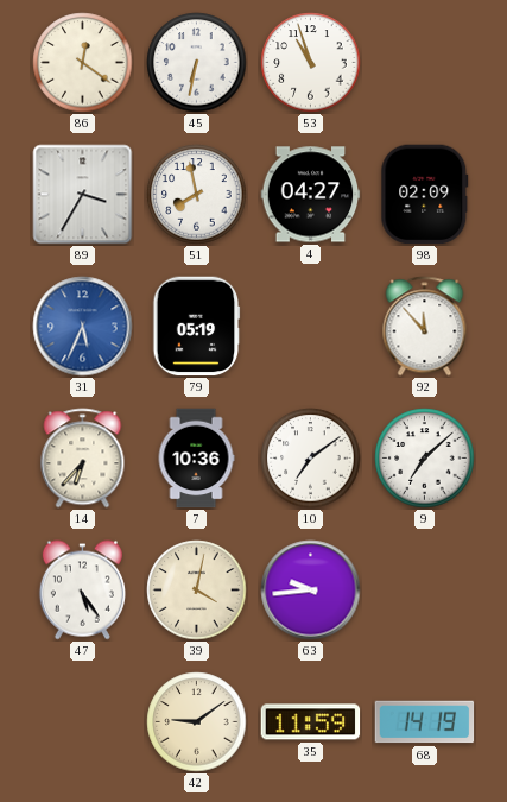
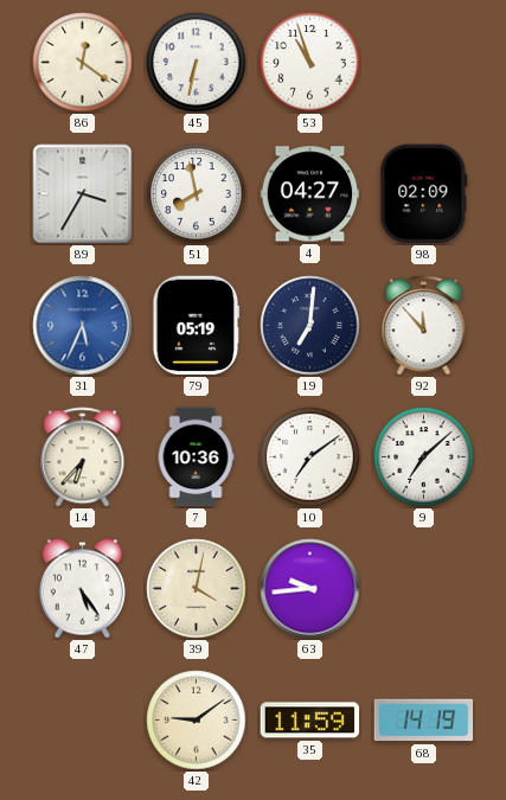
19: none -> 7:01
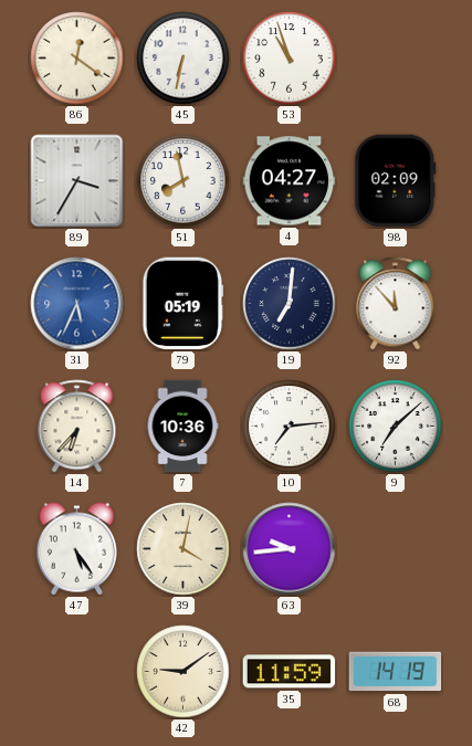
10: 7:09 -> 7:14
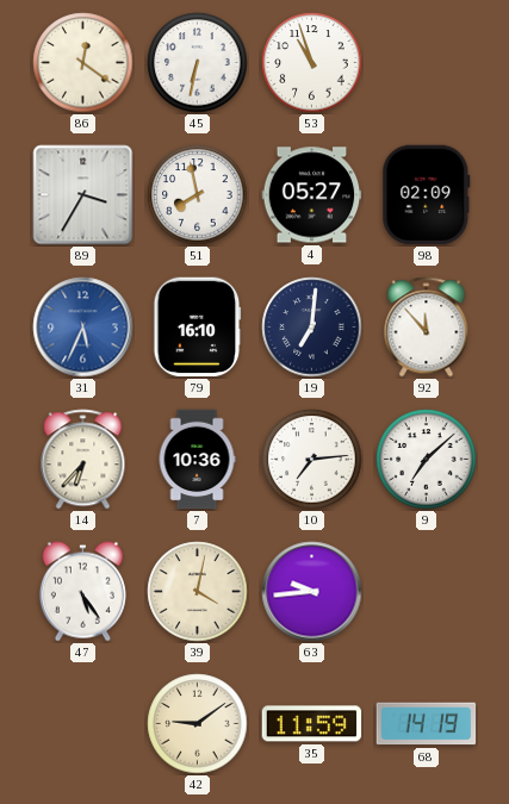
4: 04:27 -> 05:27
79: 05:19 -> 16:10
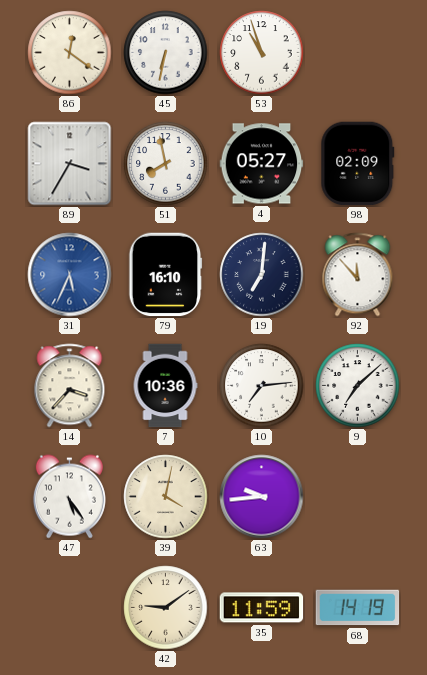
14: 6:37 -> 3:37
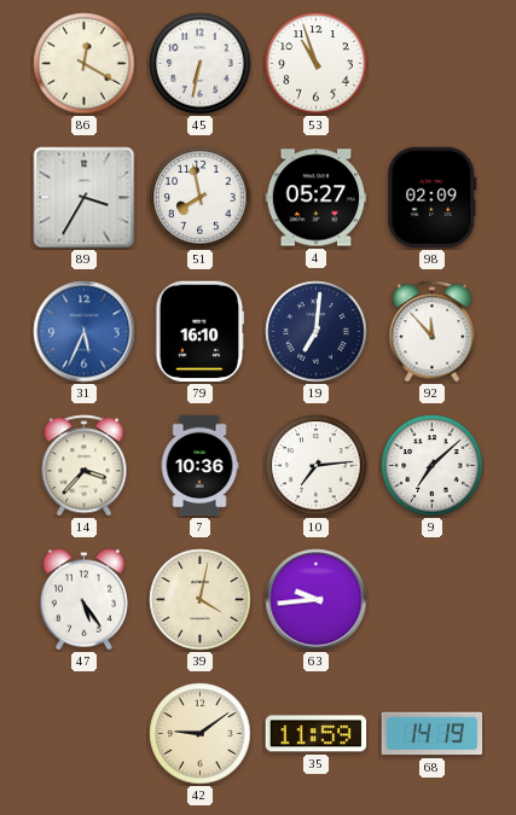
86: 12:21 -> 12:20
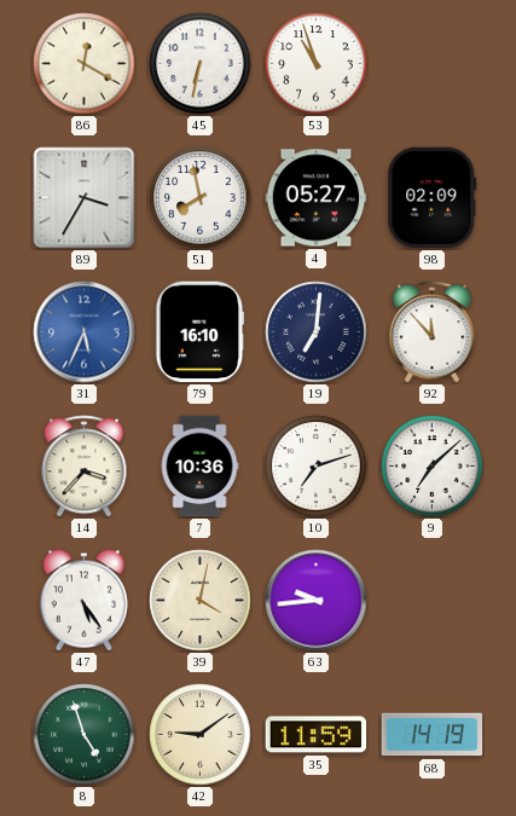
10: 7:14 -> 7:12
8: none -> 4:57
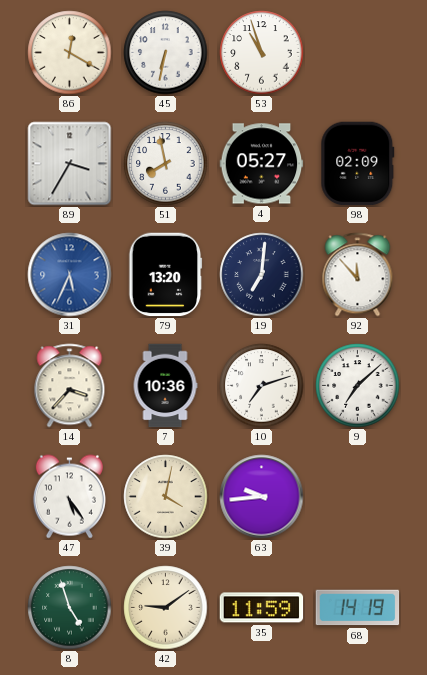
79: 16:10 -> 13:20
